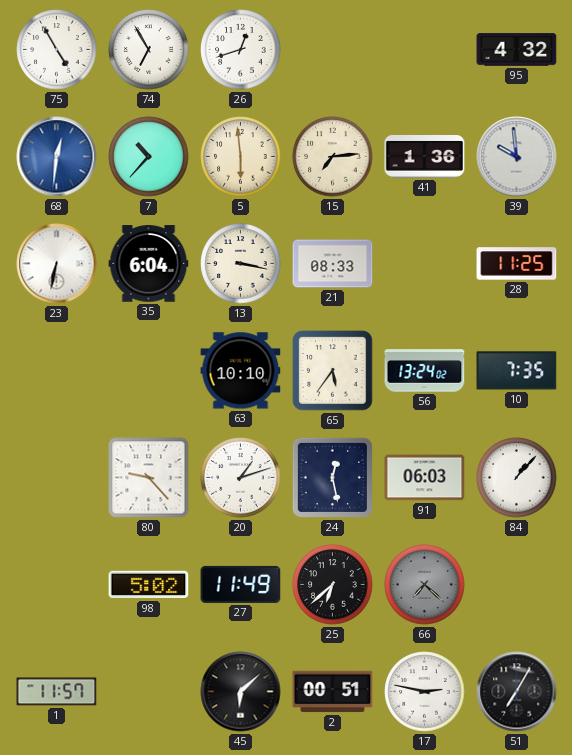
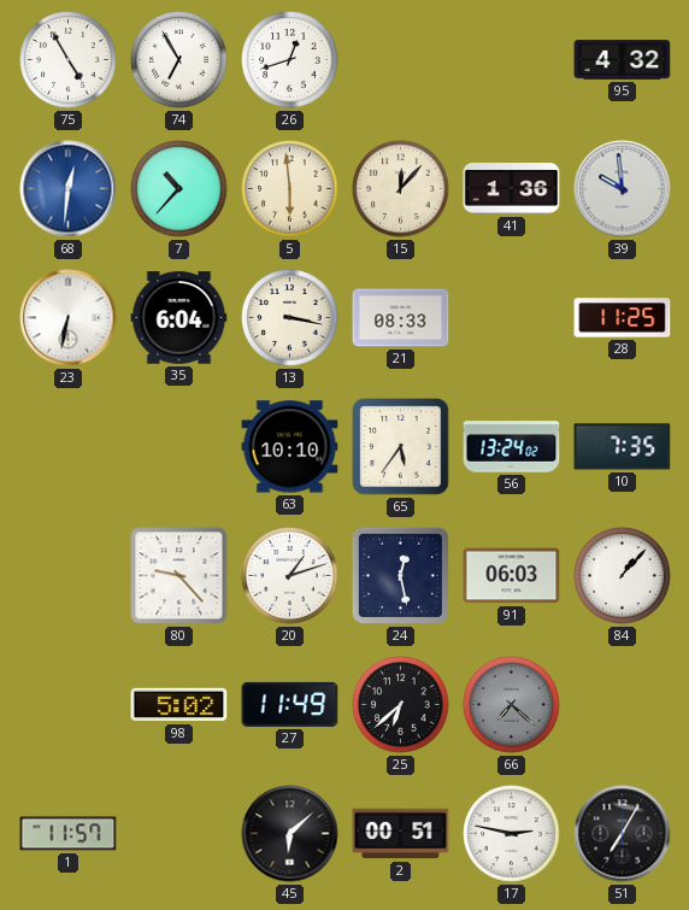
15: 7:14 -> 12:07
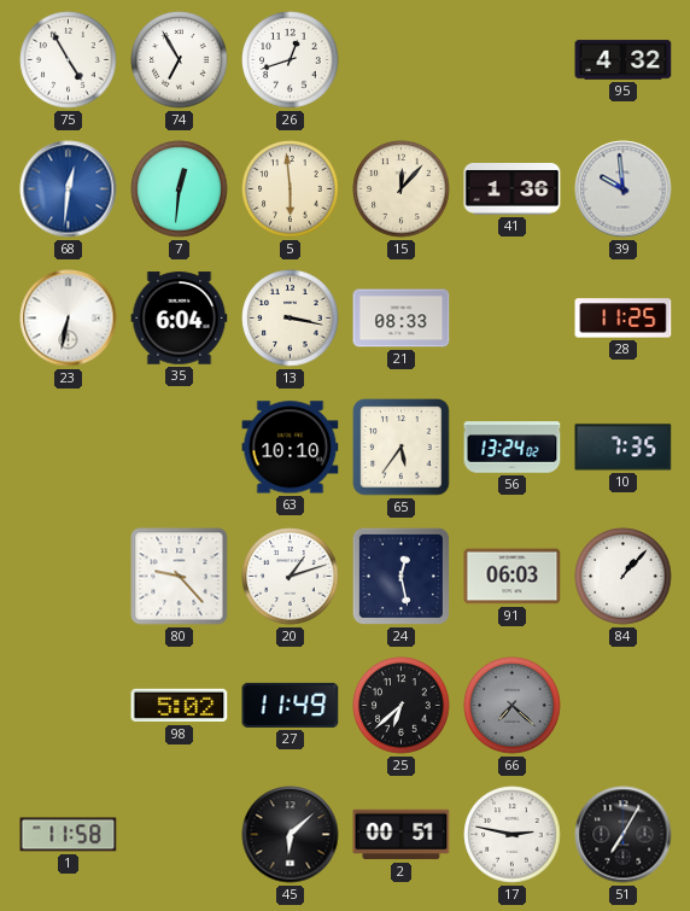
7: 10:37 -> 12:31
1: 11:57 -> 11:58
